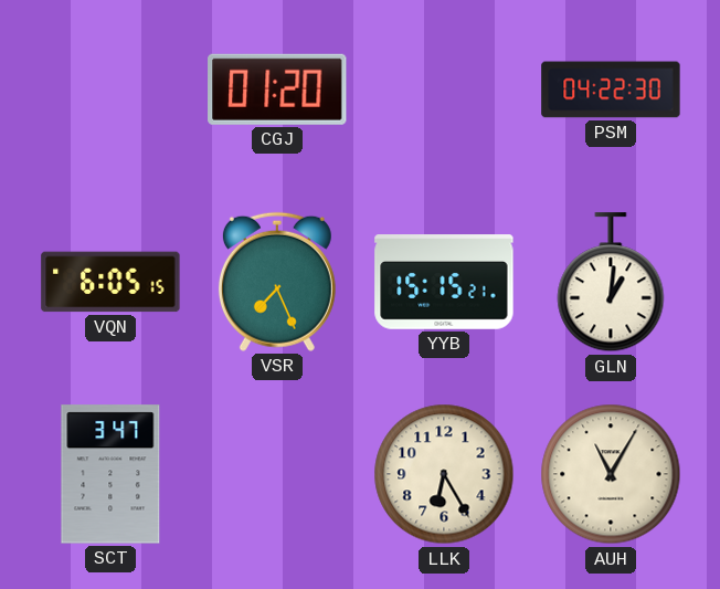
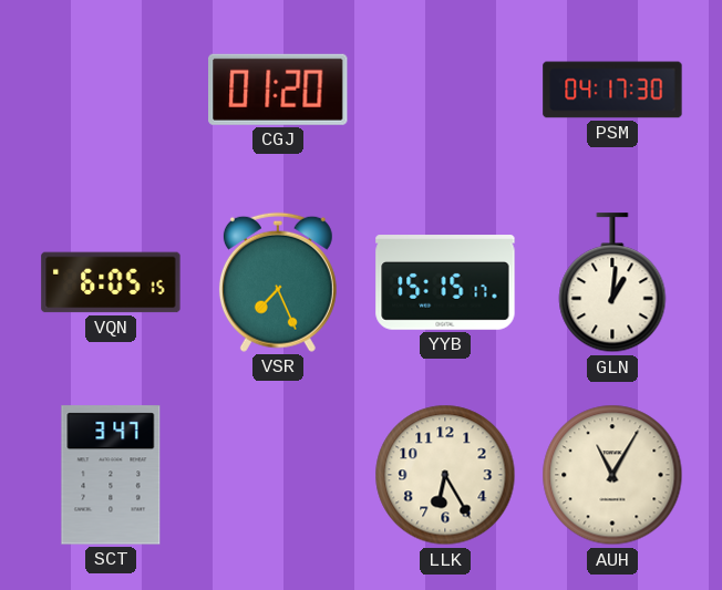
PSM: 04:22 -> 04:17
YYB: 15:15:21 -> 15:15:17
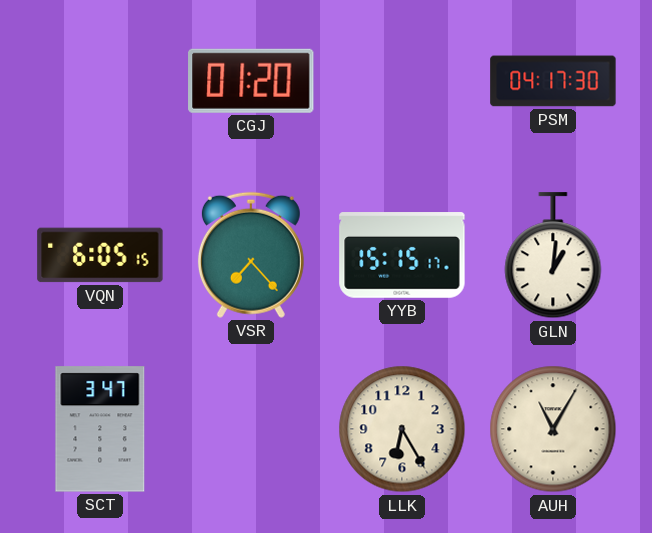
VSR: 7:26 -> 7:23
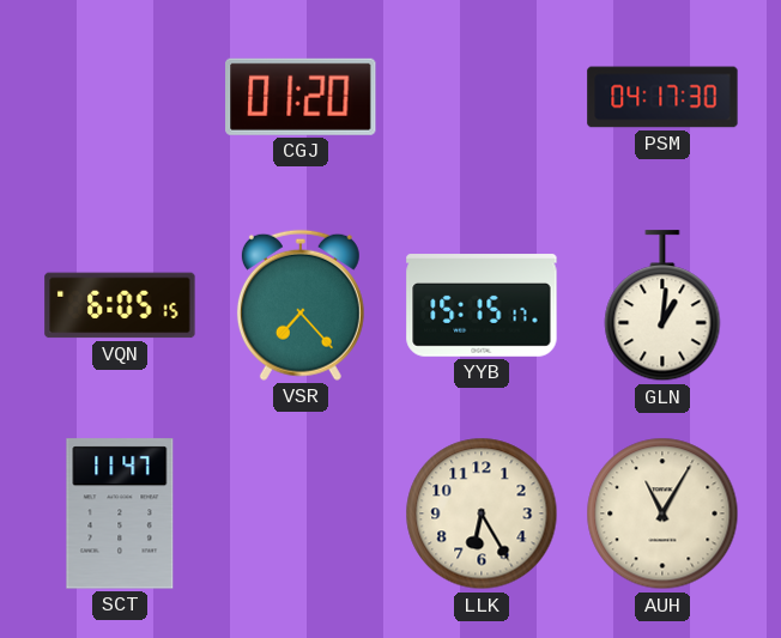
SCT: 3:47 -> 11:47
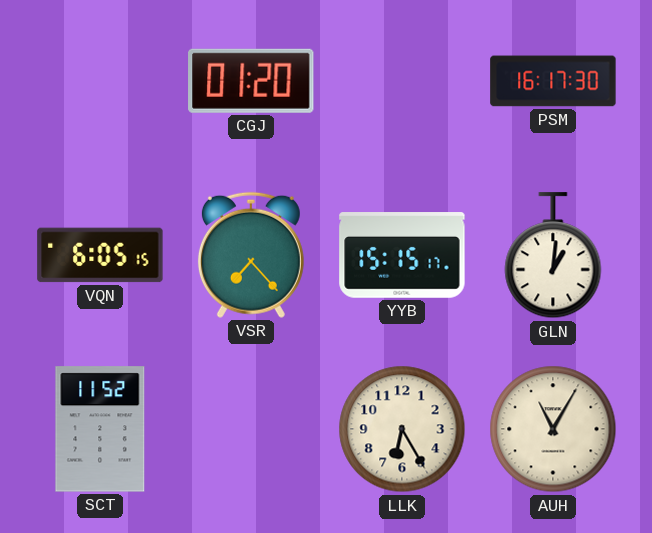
PSM: 04:17 -> 16:17
SCT: 11:47 -> 11:52
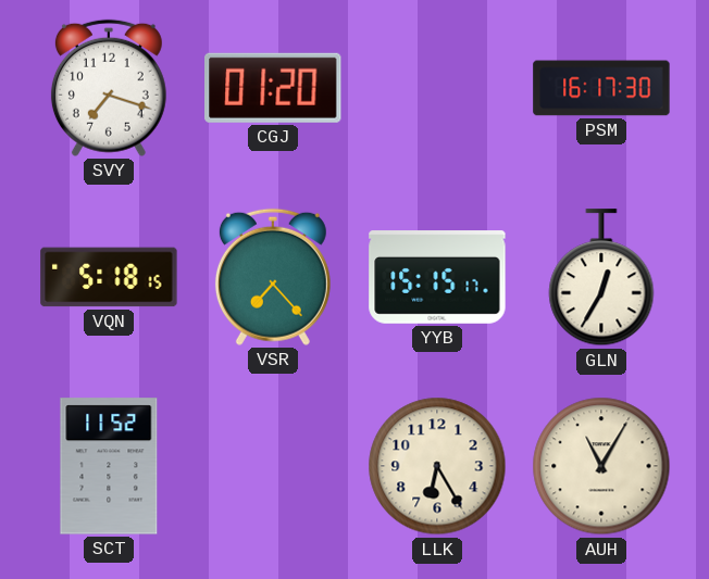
SVY: none -> 7:18
VQN: 6:05 -> 5:18
GLN: 1:01 -> 12:35
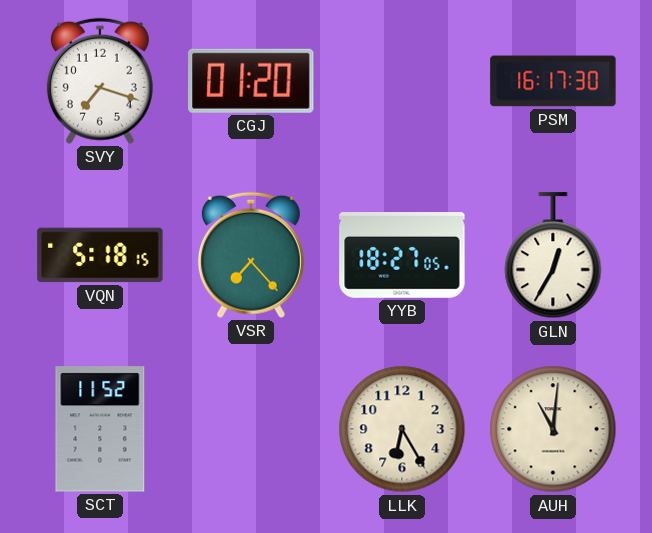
YYB: 15:15 -> 18:27
AUH: 11:05 -> 11:01
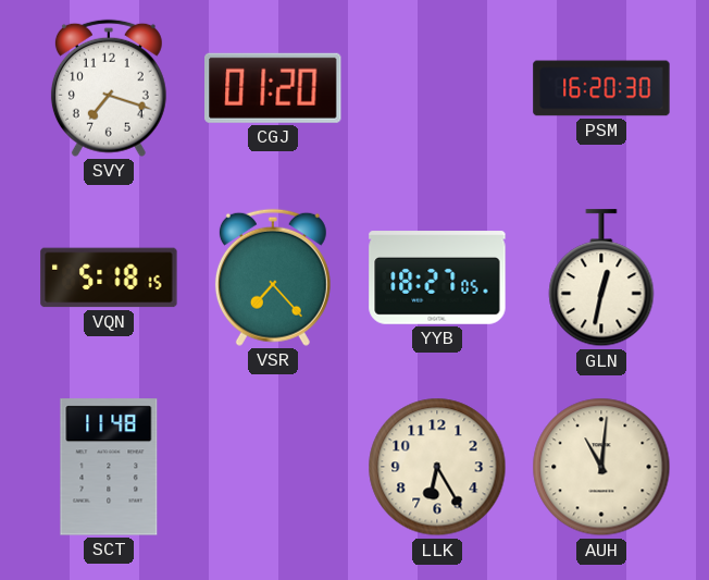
PSM: 16:17 -> 16:20
GLN: 12:35 -> 12:32
SCT: 11:52 -> 11:48
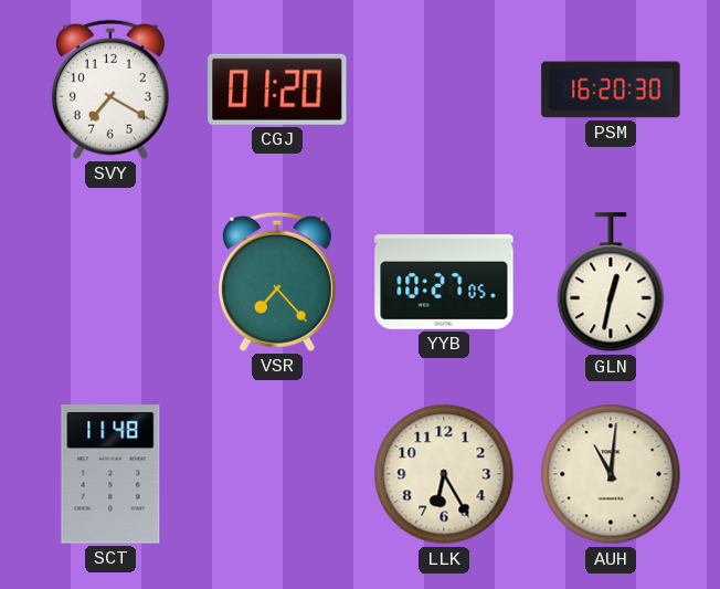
SVY: 7:18 -> 7:20
VQN: 5:18 -> none
YYB: 18:27 -> 10:27
